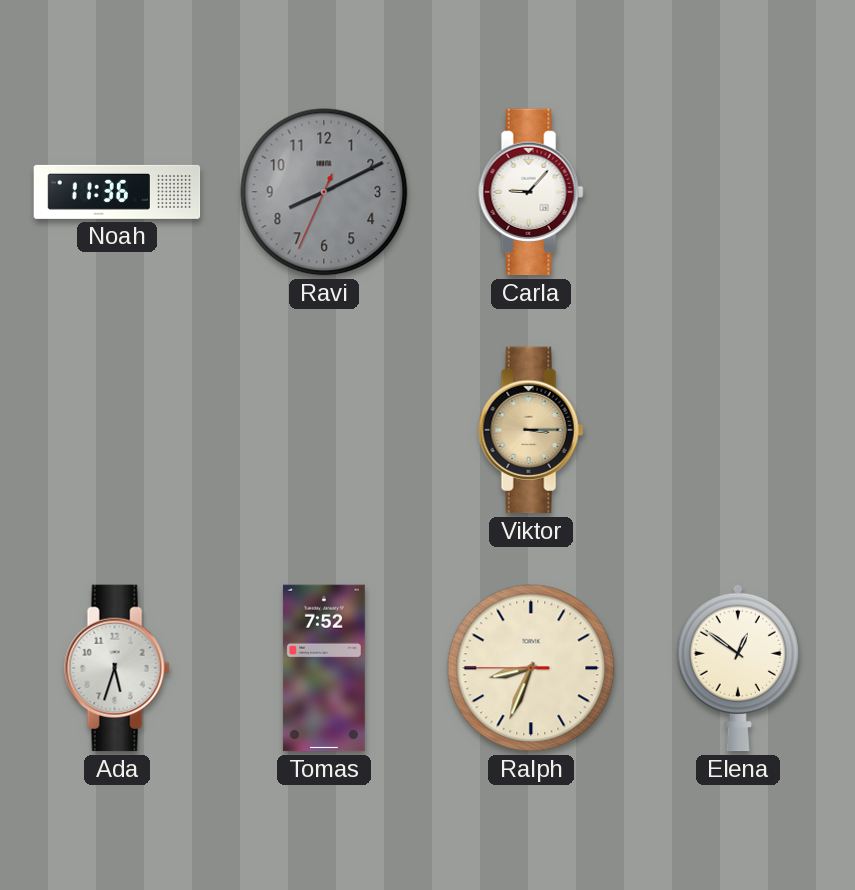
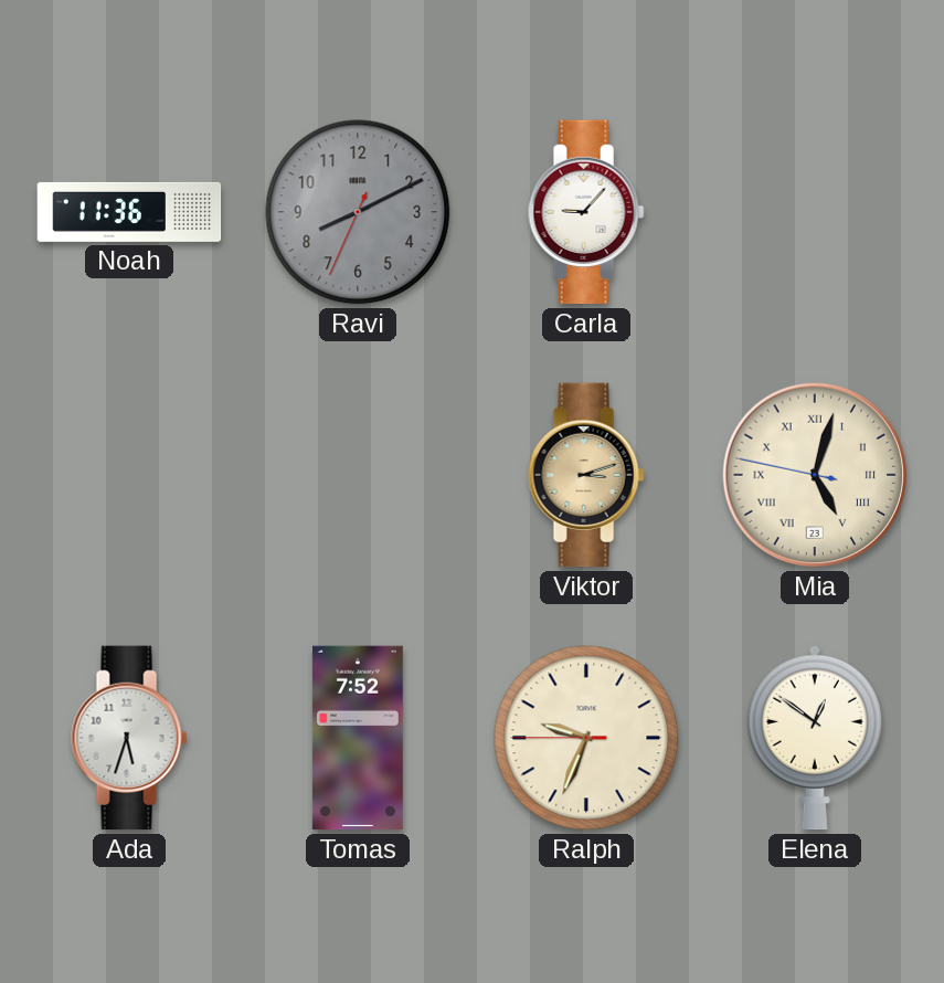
Viktor: 3:15 -> 3:12
Mia: none -> 5:02
Ralph: 8:33 -> 9:33
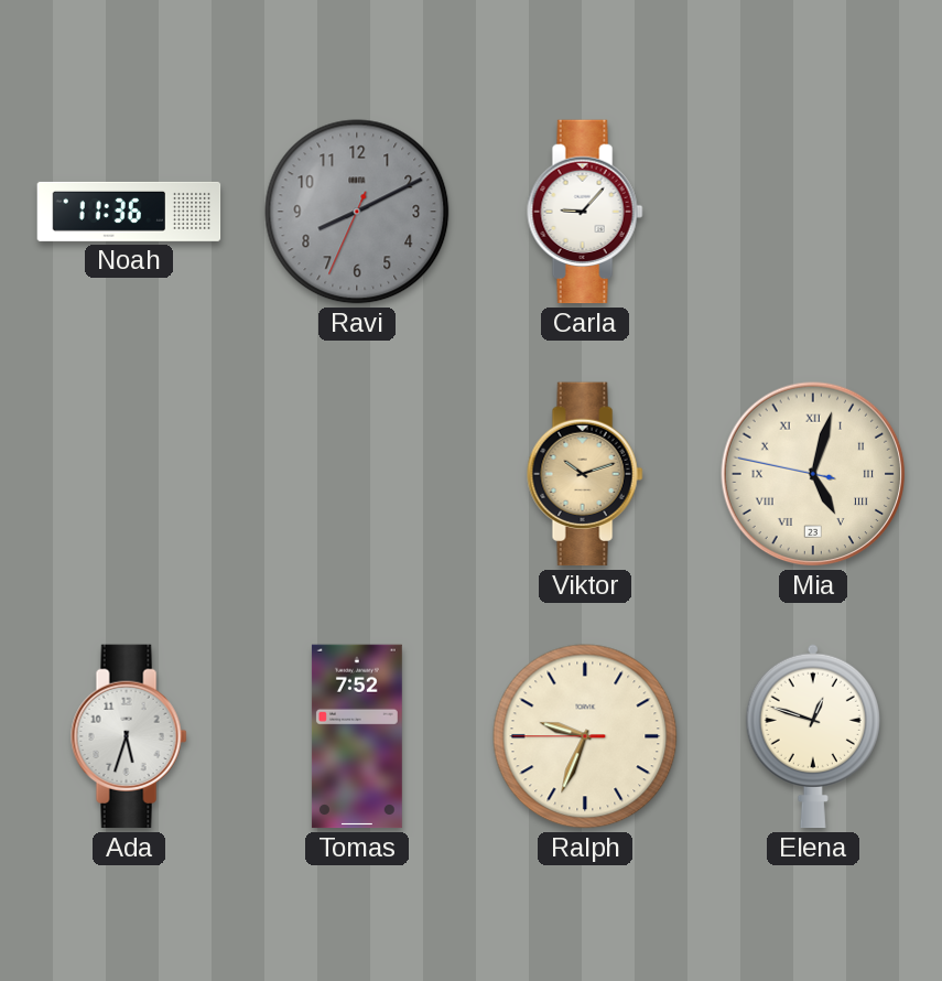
Viktor: 3:12 -> 10:12
Elena: 12:51 -> 12:48
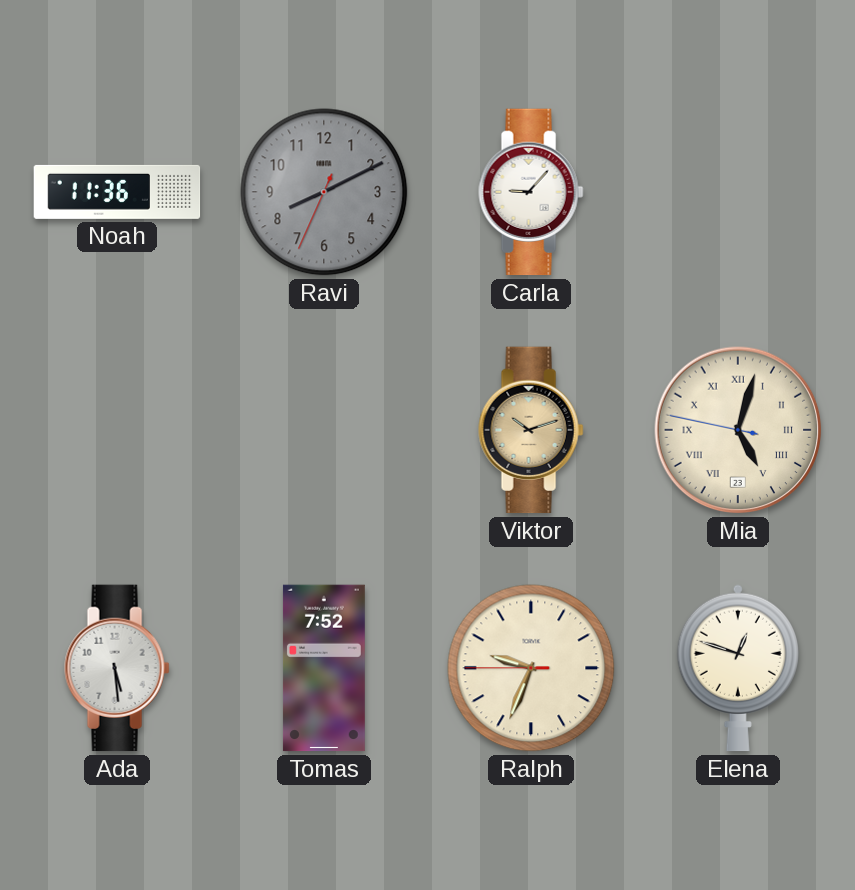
Ada: 5:33 -> 5:29
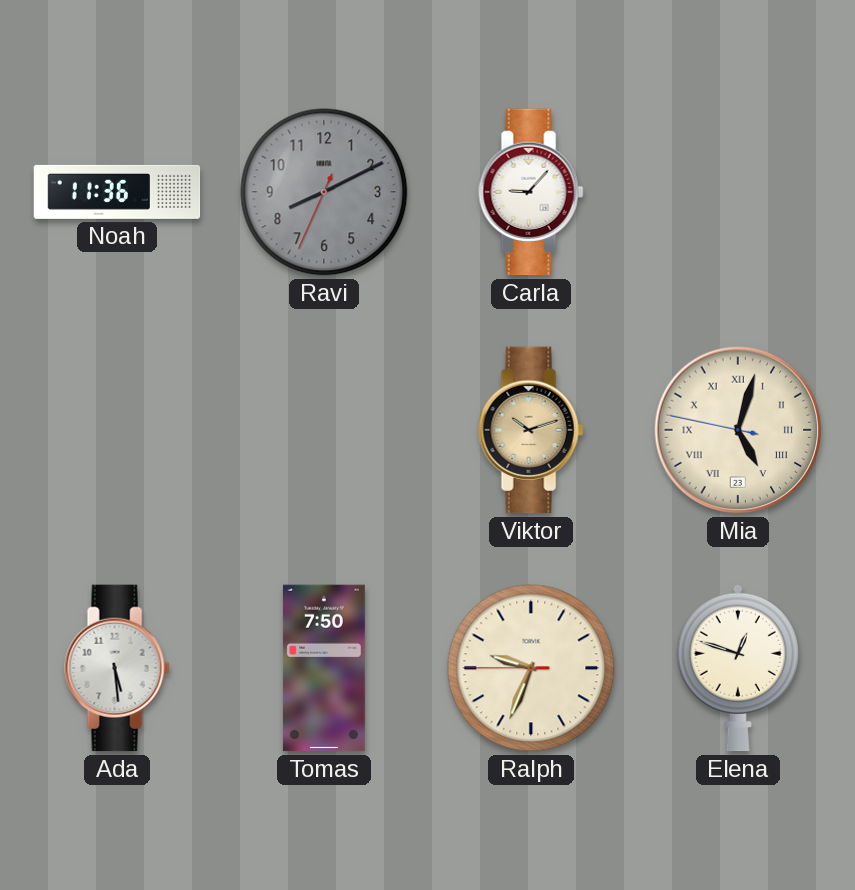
Tomas: 7:52 -> 7:50
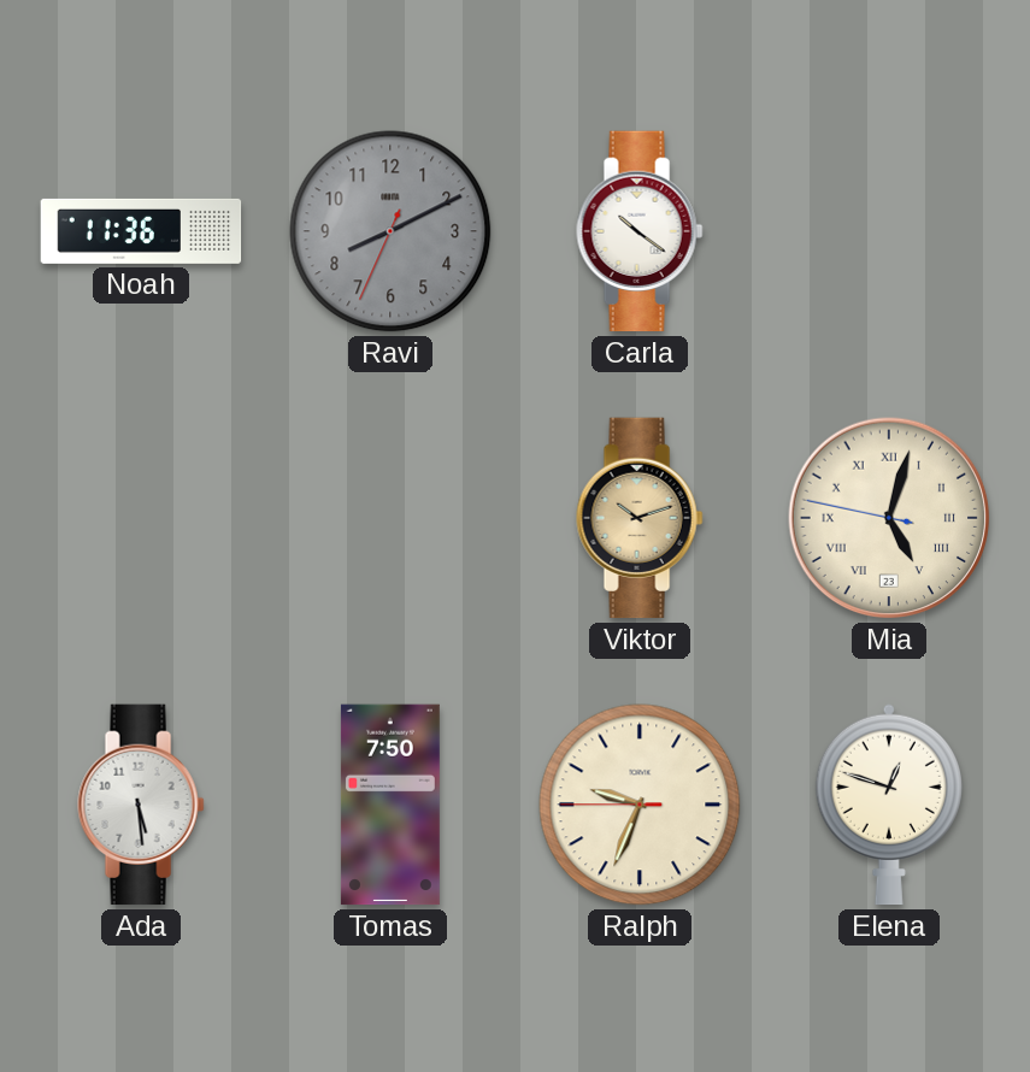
Carla: 9:07 -> 10:21
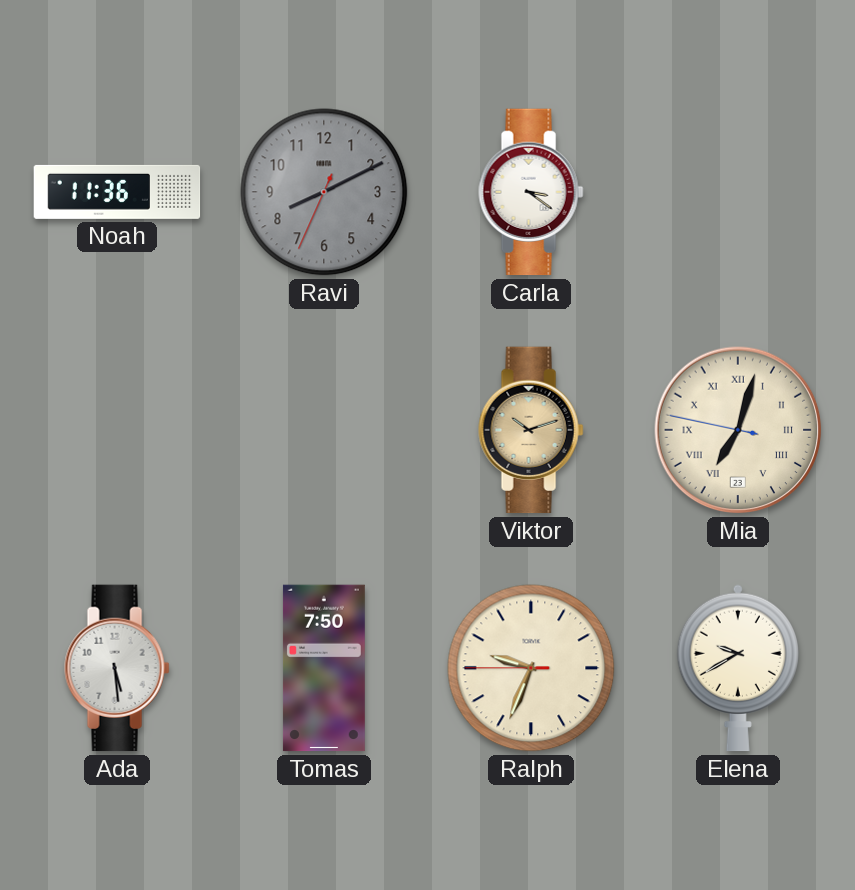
Carla: 10:21 -> 3:21
Mia: 5:02 -> 7:02
Elena: 12:48 -> 9:40
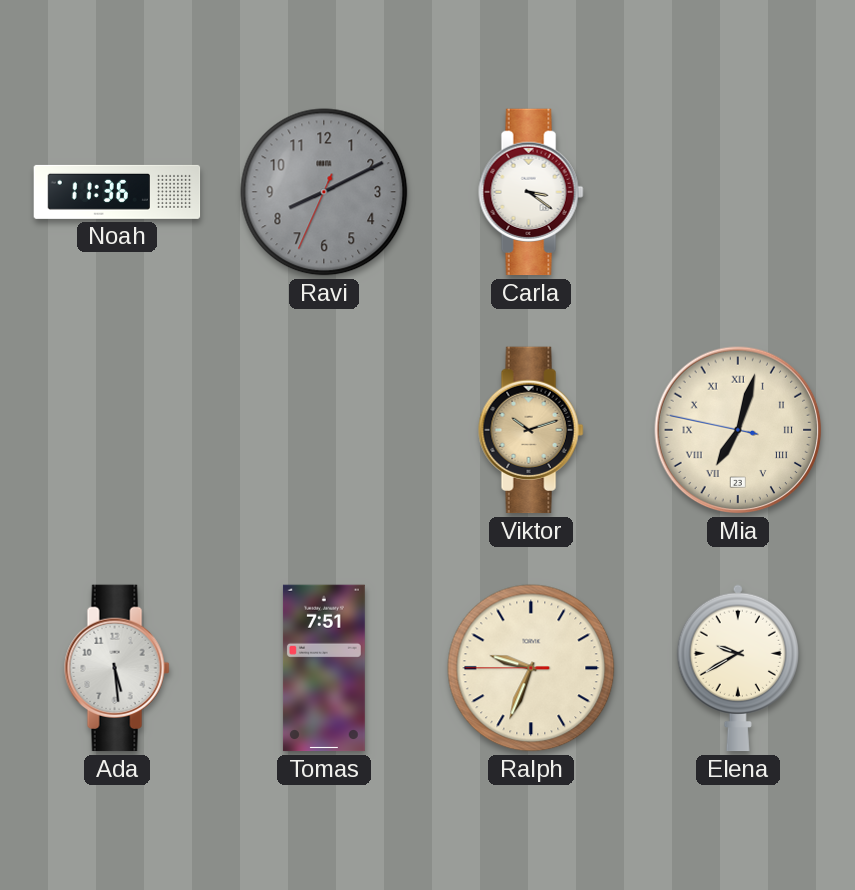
Tomas: 7:50 -> 7:51
